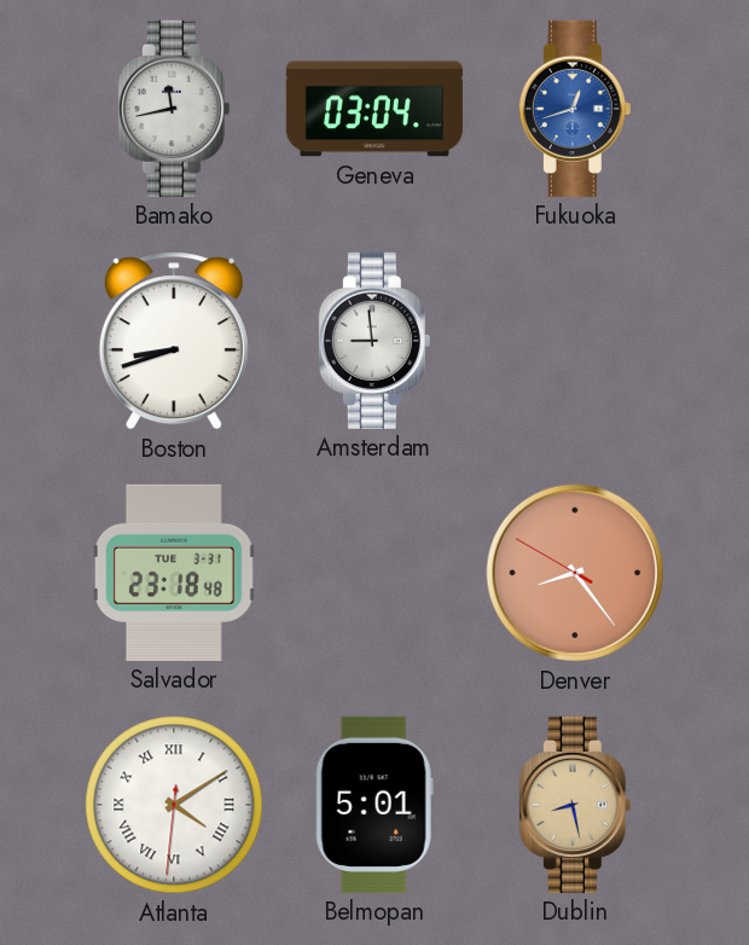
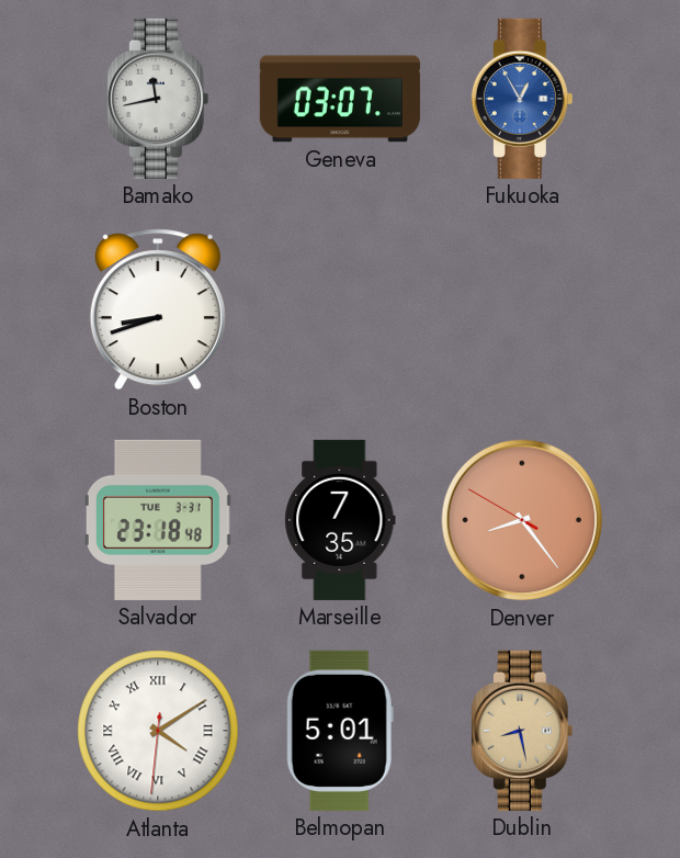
Geneva: 03:04 -> 03:07
Fukuoka: 12:42 -> 12:55
Amsterdam: 8:59 -> none
Marseille: none -> 7:35
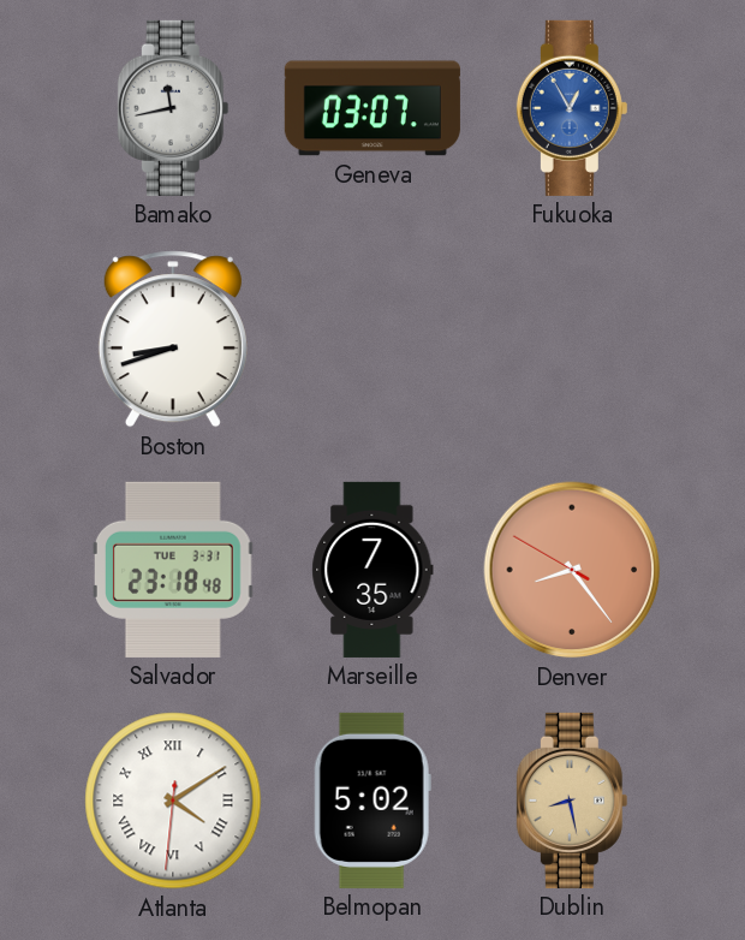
Belmopan: 5:01 -> 5:02
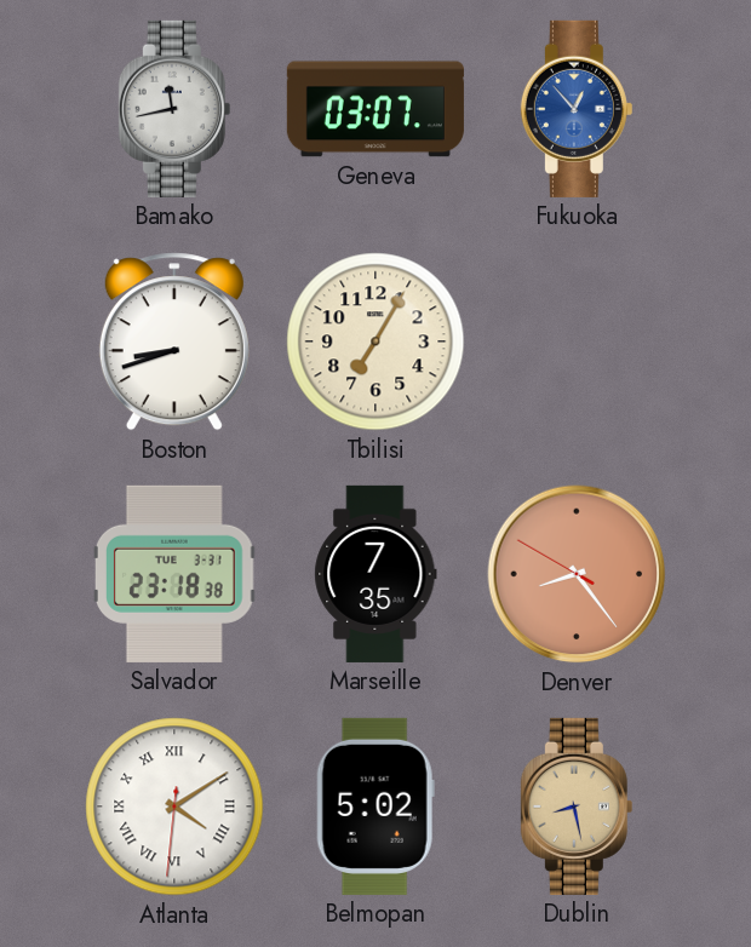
Fukuoka: 12:55 -> 12:53
Tbilisi: none -> 7:05
Salvador: 23:18:48 -> 23:18:38
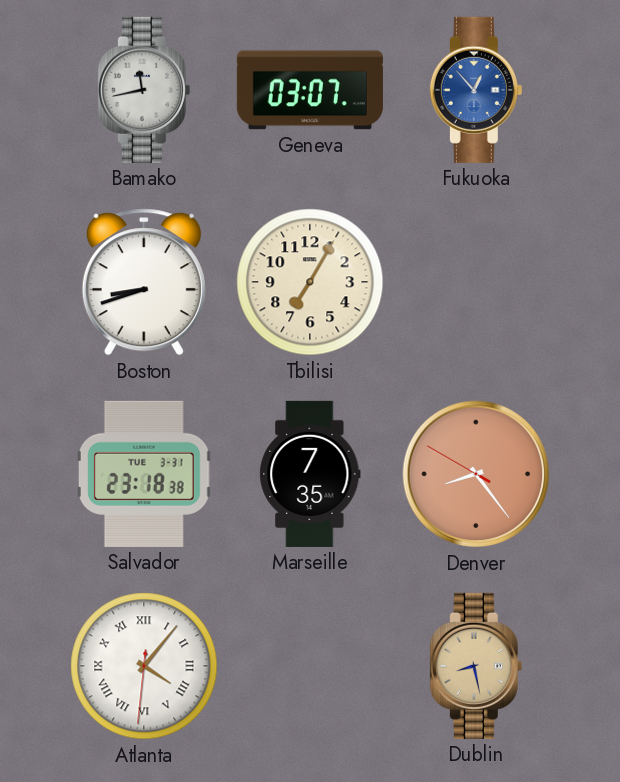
Atlanta: 4:09 -> 4:06
Belmopan: 5:02 -> none
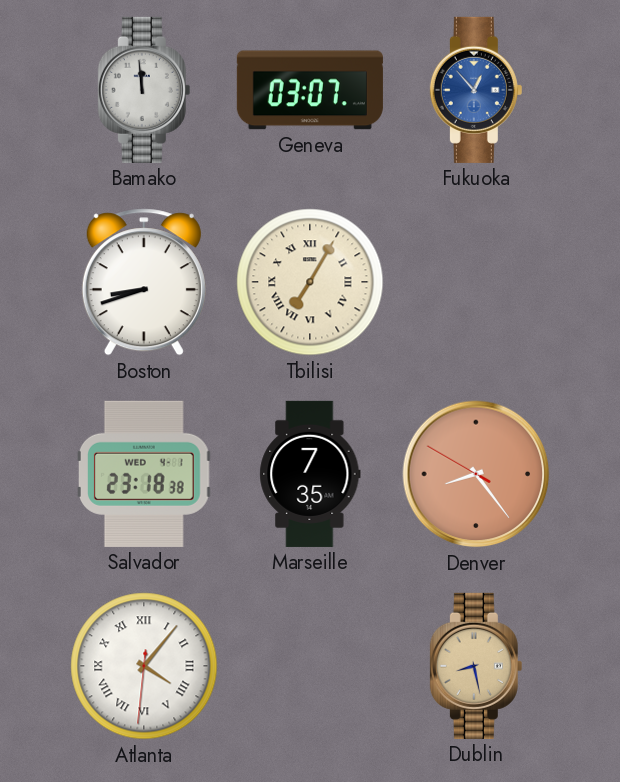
Bamako: 11:43 -> 11:59
Tbilisi numerals: Arabic -> Roman
Salvador date: TUE 3-31 -> WED 4-1
